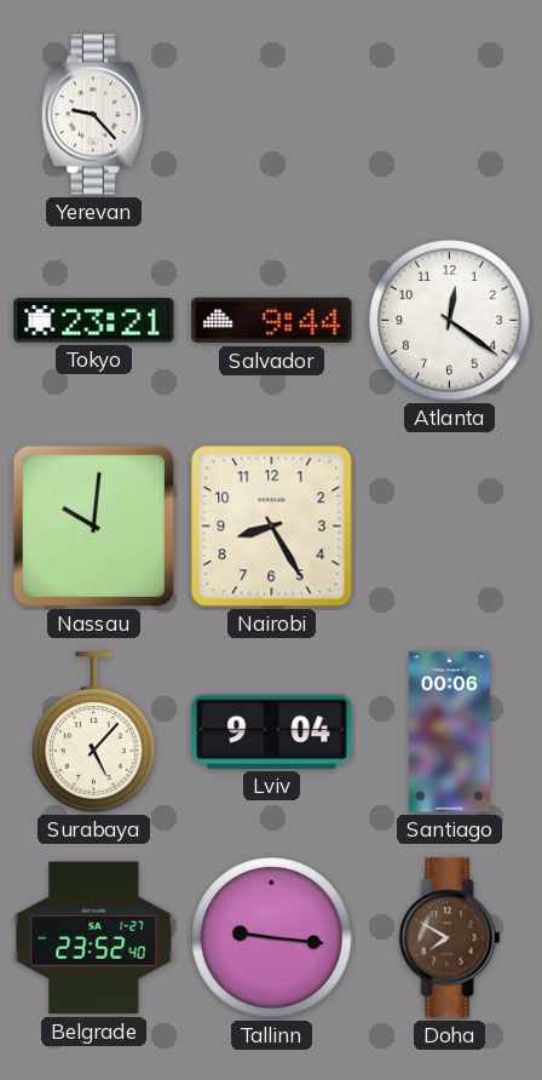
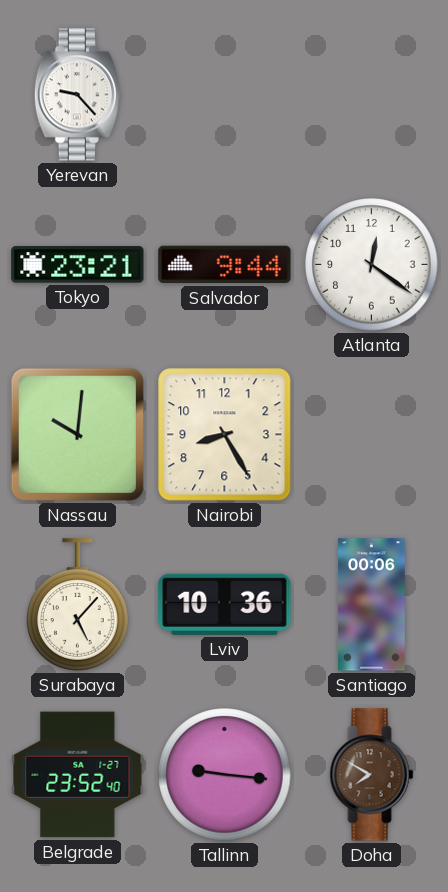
Lviv: 9:04 -> 10:36
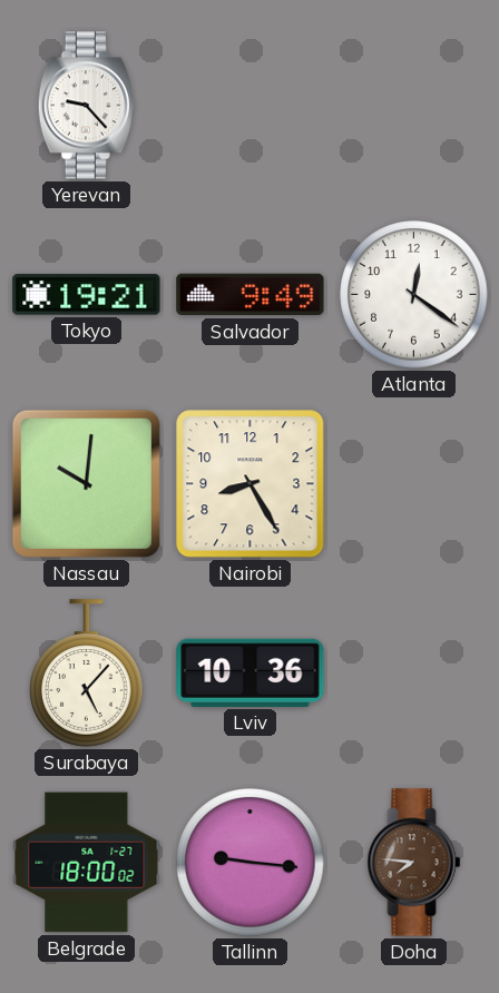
Tokyo: 23:21 -> 19:21
Salvador: 9:44 -> 9:49
Santiago: 00:06 -> none
Belgrade: 23:52 -> 18:00
Doha: 7:50 -> 7:46
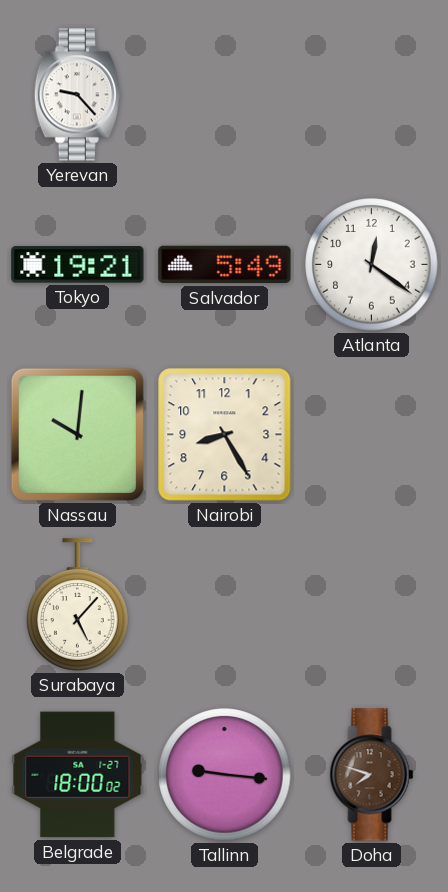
Salvador: 9:49 -> 5:49
Lviv: 10:36 -> none
Doha: 7:46 -> 7:48
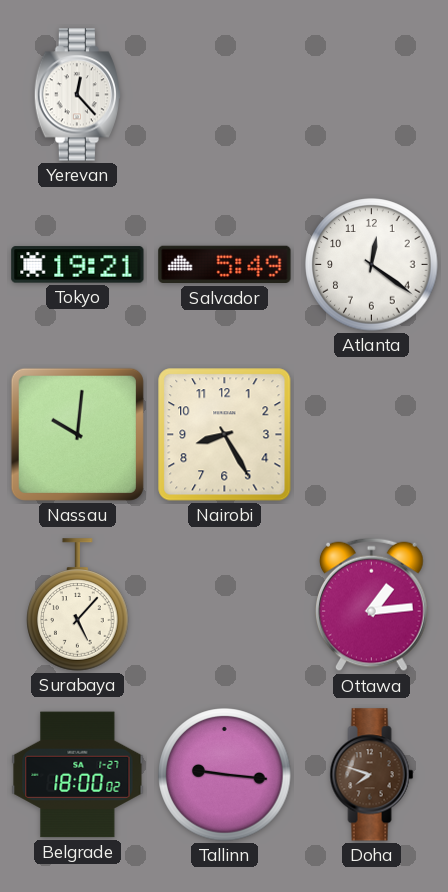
Yerevan: 9:23 -> 12:23
Ottawa: none -> 1:14
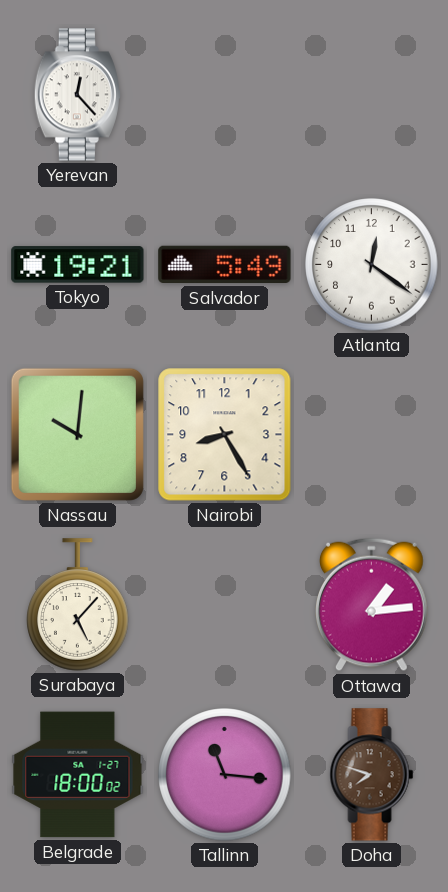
Tallinn: 9:16 -> 11:16
